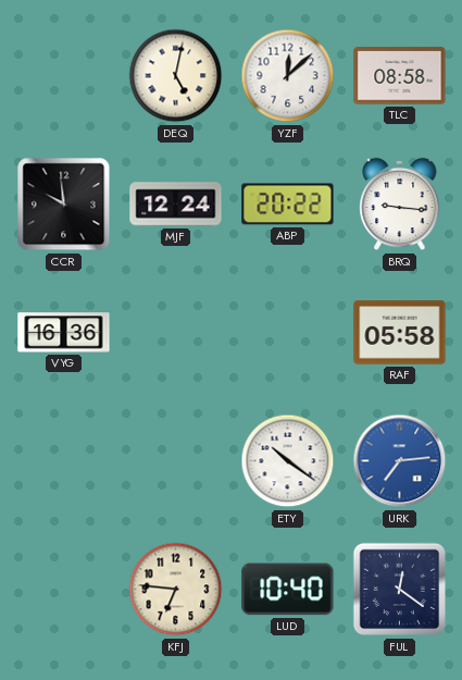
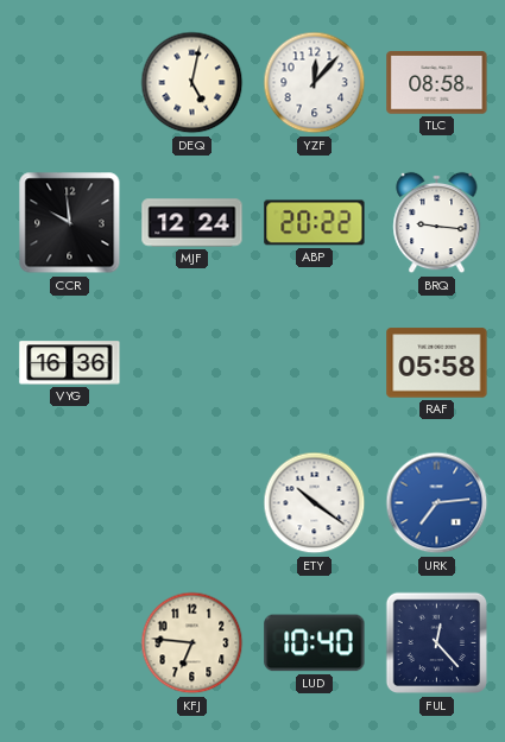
YZF: 12:08 -> 12:07
FUL: 12:21 -> 12:23
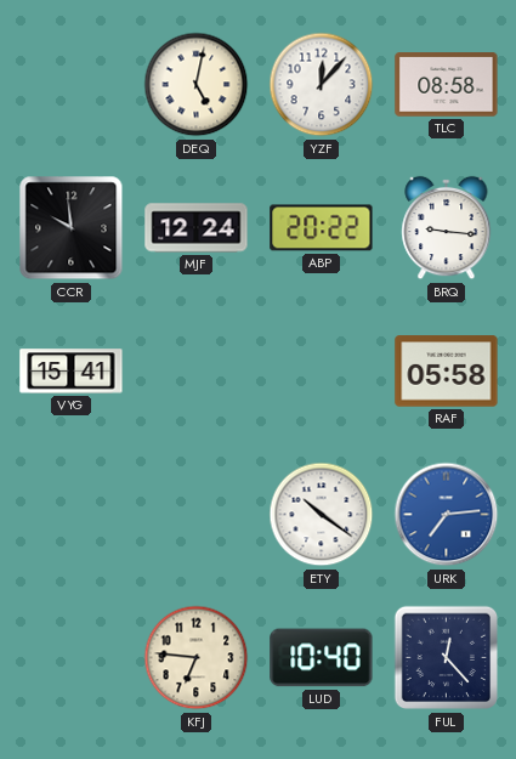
VYG: 16:36 -> 15:41
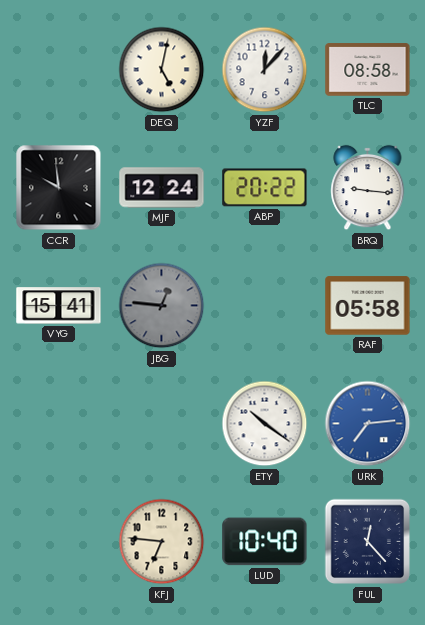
JBG: none -> 12:46
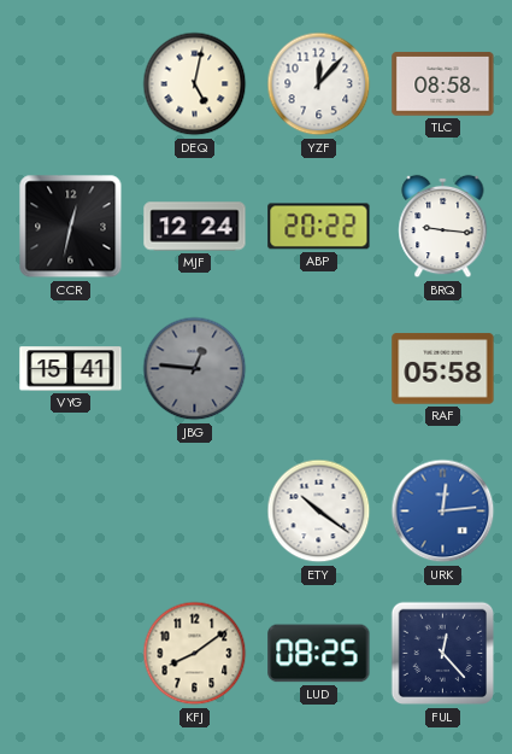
CCR: 9:59 -> 12:32
URK: 7:14 -> 12:14
KFJ: 6:46 -> 8:09
LUD: 10:40 -> 08:25
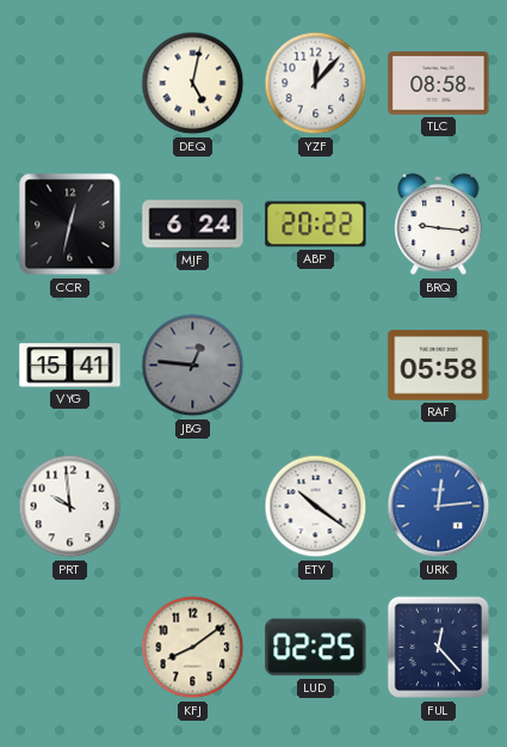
MJF: 12:24 -> 6:24
PRT: none -> 9:59
LUD: 08:25 -> 02:25
